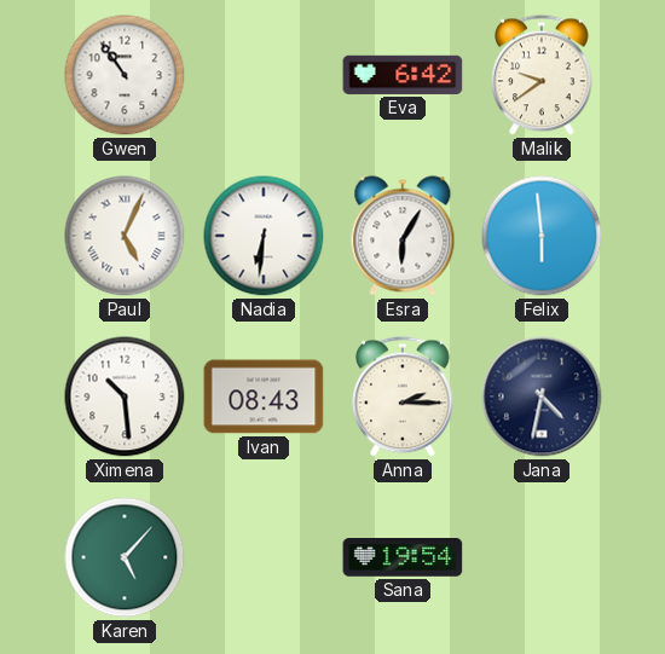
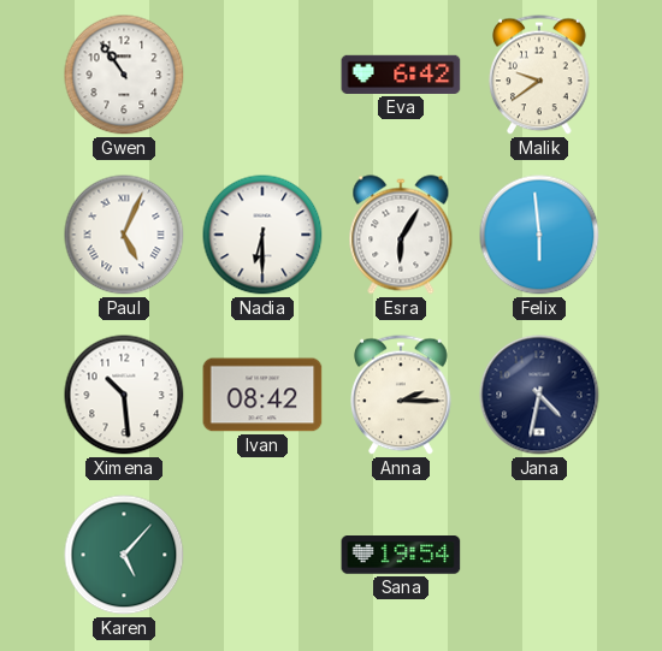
Nadia: 6:31 -> 6:30
Ivan: 08:43 -> 08:42
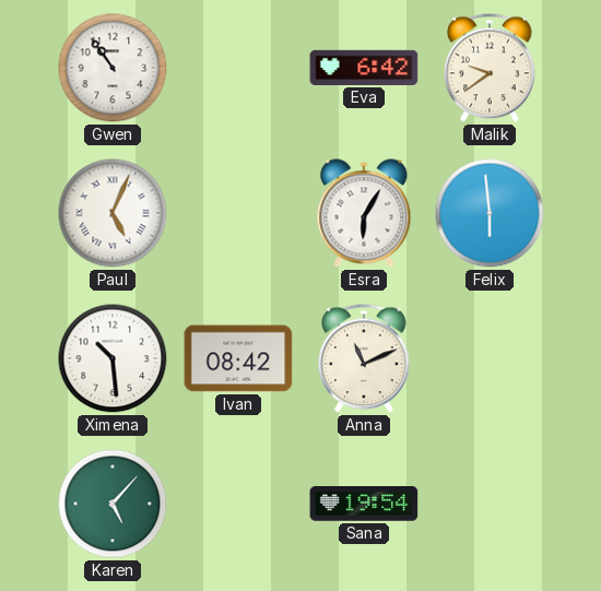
Nadia: 6:30 -> none
Anna: 2:15 -> 11:11
Jana: 4:32 -> none
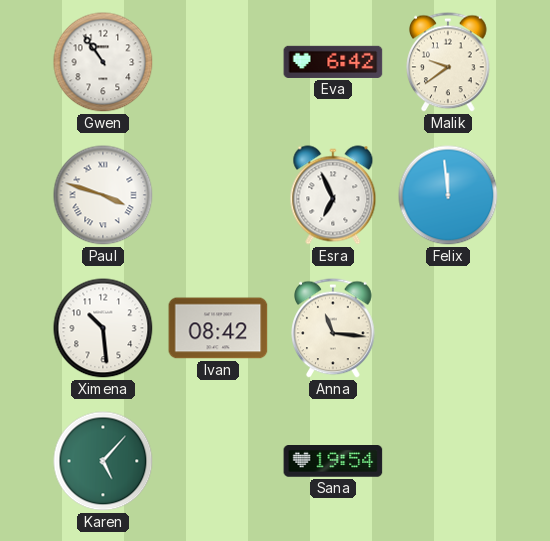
Paul: 5:04 -> 3:48
Esra: 6:05 -> 6:56
Felix: 5:59 -> 11:59
Anna: 11:11 -> 11:16
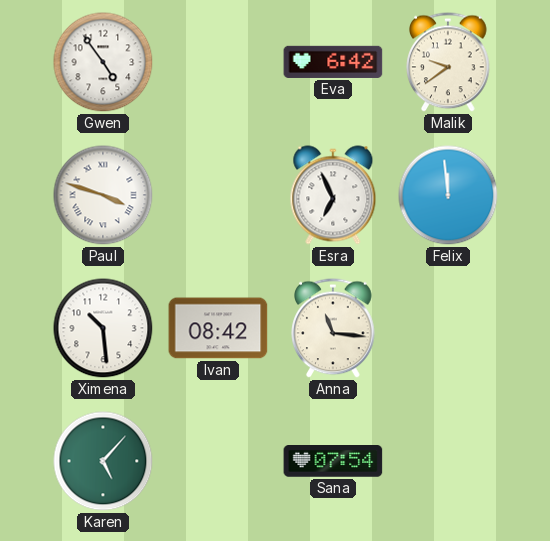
Gwen: 10:54 -> 4:54
Sana: 19:54 -> 07:54
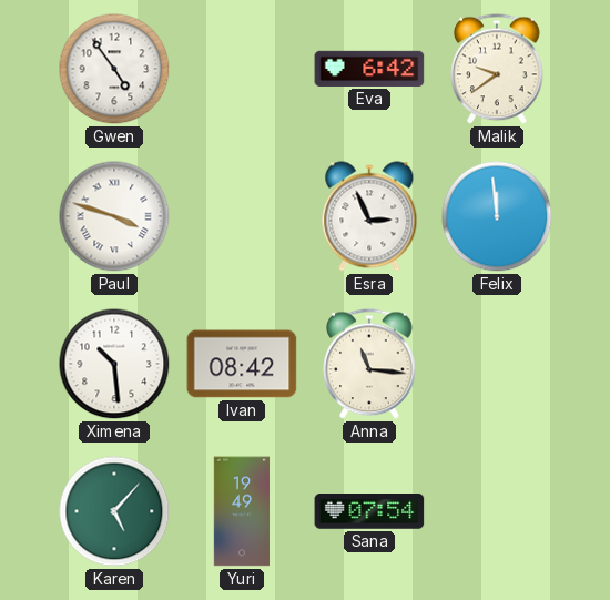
Esra: 6:56 -> 2:56
Yuri: none -> 19:49
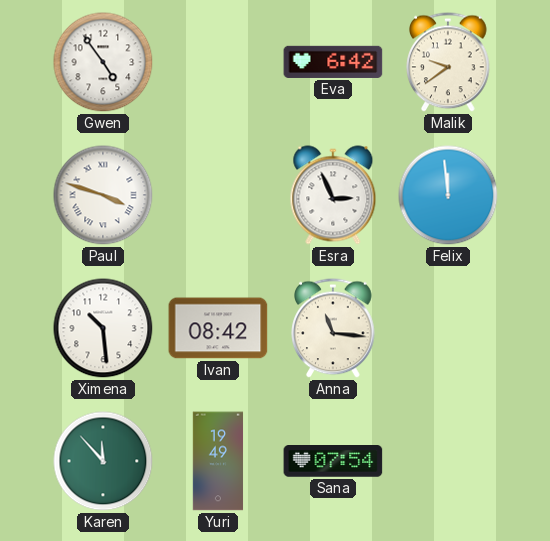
Karen: 5:07 -> 11:53
